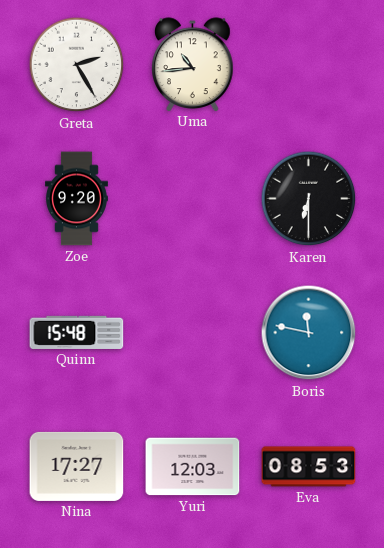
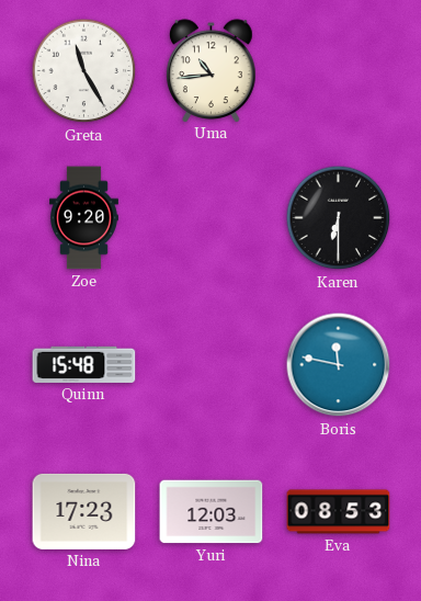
Greta: 2:25 -> 11:25
Nina: 17:27 -> 17:23
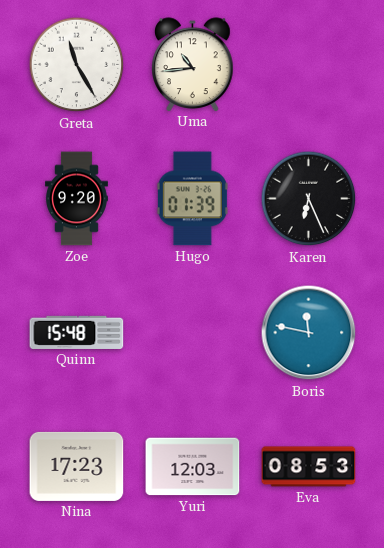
Hugo: none -> 01:39
Karen: 6:30 -> 6:26
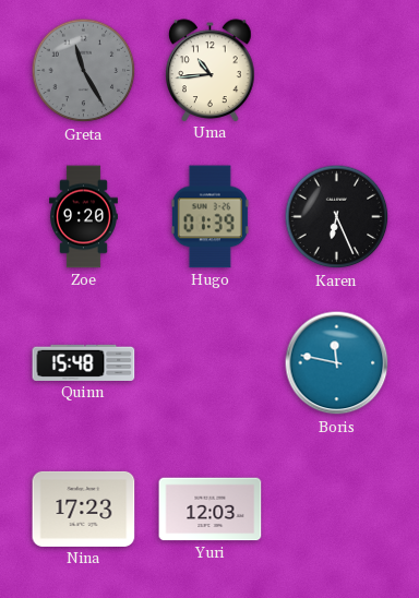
Greta dial: white -> grey
Eva: 08:53 -> none
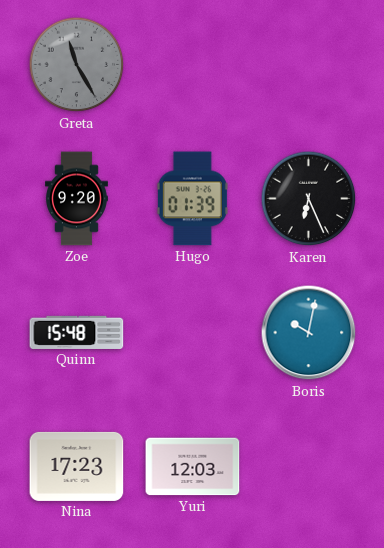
Uma: 10:44 -> none
Boris: 11:47 -> 10:02
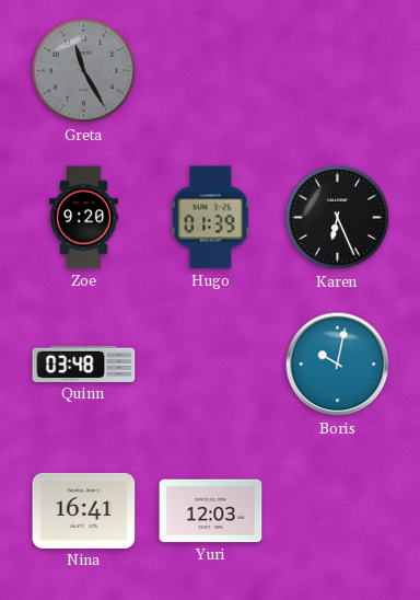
Quinn: 15:48 -> 03:48
Nina: 17:23 -> 16:41
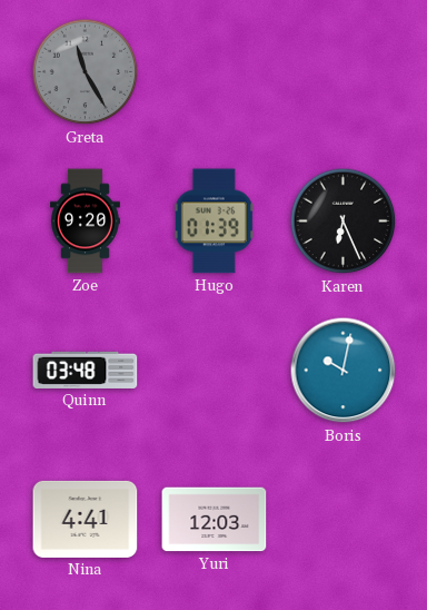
Nina: 16:41 -> 4:41
